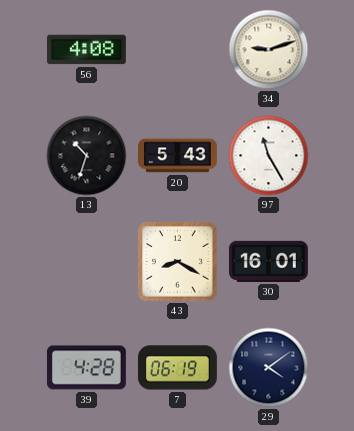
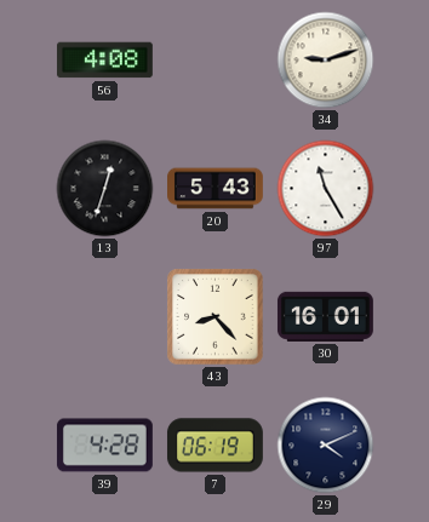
13: 10:33 -> 12:33
43: 8:20 -> 8:23
29: 4:09 -> 4:11
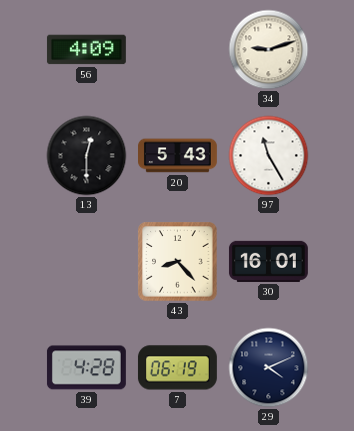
56: 4:08 -> 4:09
13: 12:33 -> 12:30
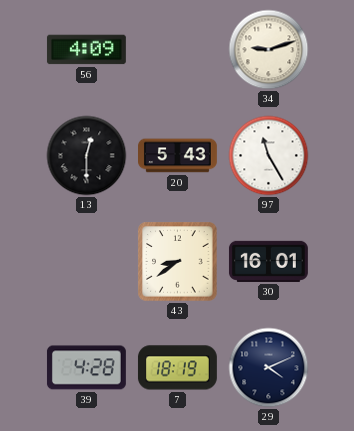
43: 8:23 -> 8:39
7: 06:19 -> 18:19
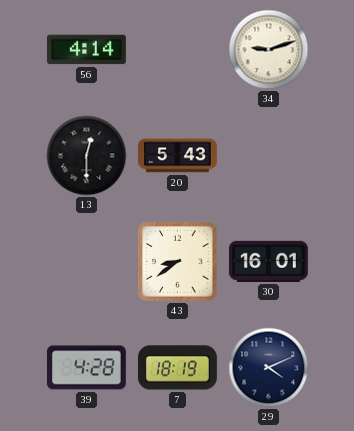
56: 4:09 -> 4:14
97: 11:25 -> none
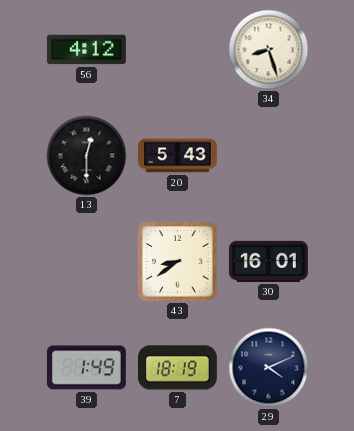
56: 4:14 -> 4:12
34: 9:12 -> 8:27
39: 4:28 -> 1:49
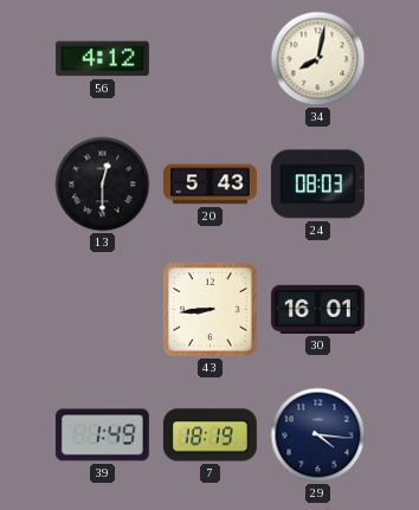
34: 8:27 -> 8:02
24: none -> 08:03
43: 8:39 -> 8:44
29: 4:11 -> 4:16
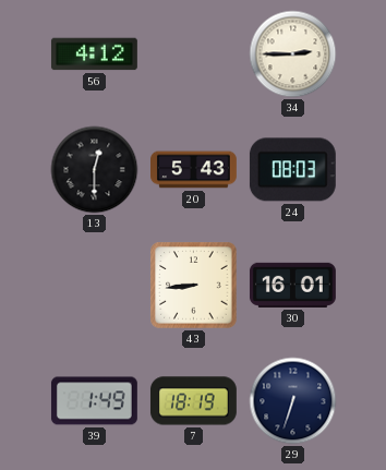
34: 8:02 -> 2:45
29: 4:16 -> 6:33
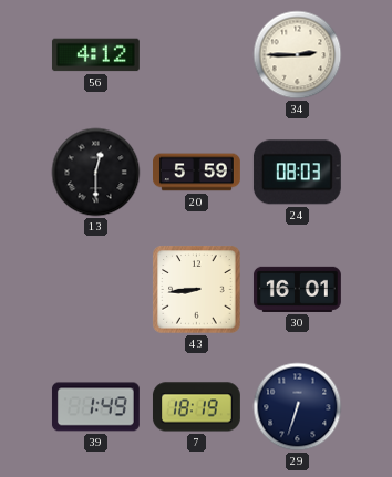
20: 5:43 -> 5:59
